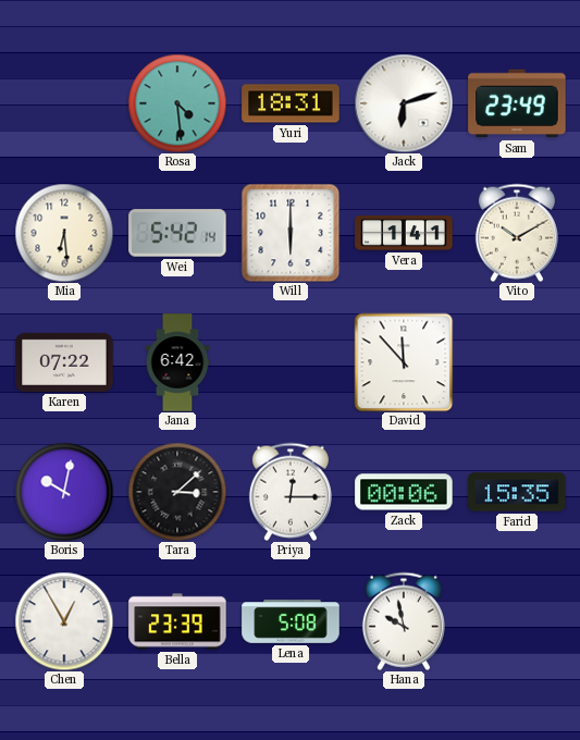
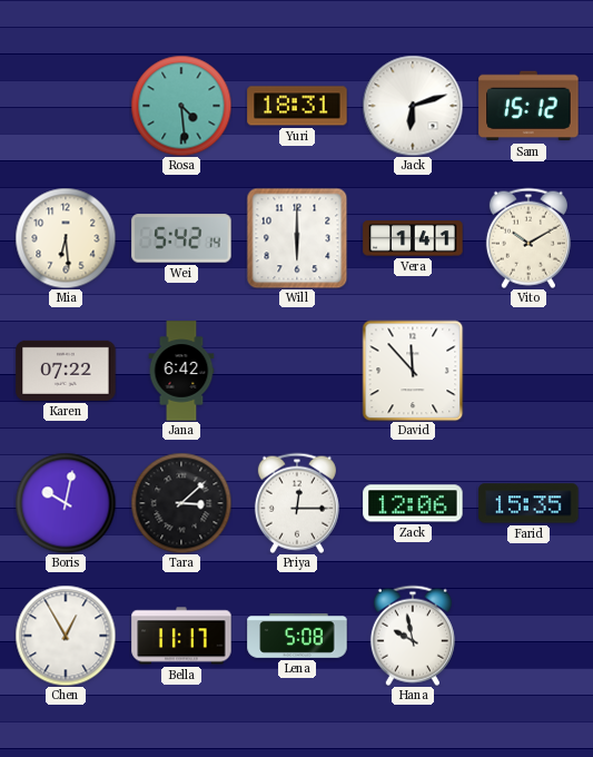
Sam: 23:49 -> 15:12
Zack: 00:06 -> 12:06
Bella: 23:39 -> 11:17
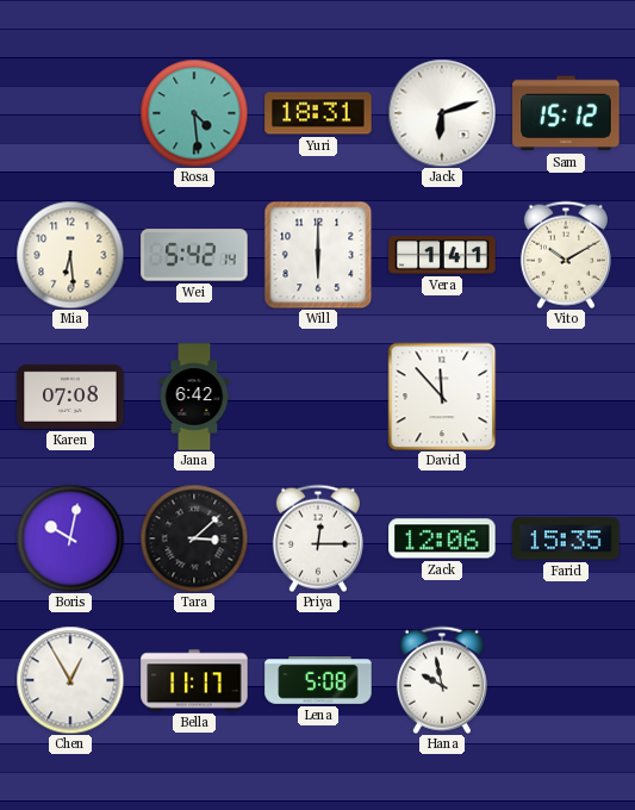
Karen: 07:22 -> 07:08
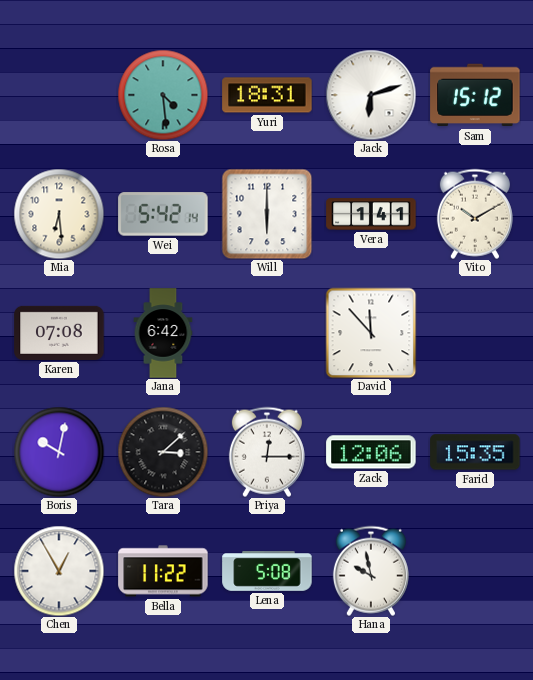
Bella: 11:17 -> 11:22
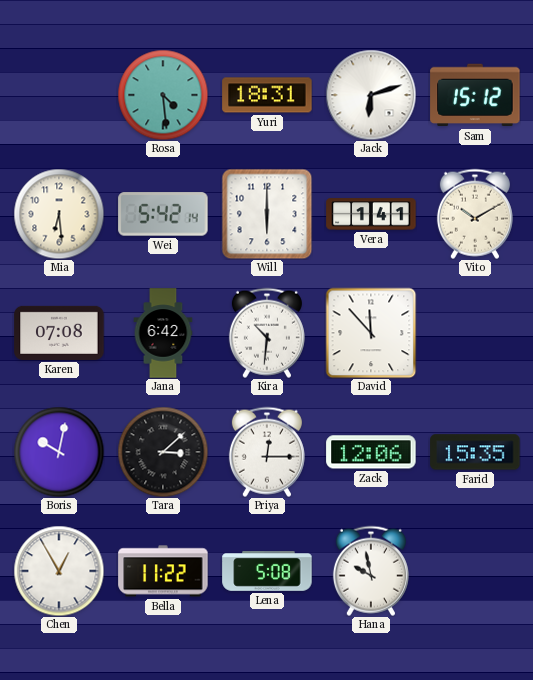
Kira: none -> 10:31
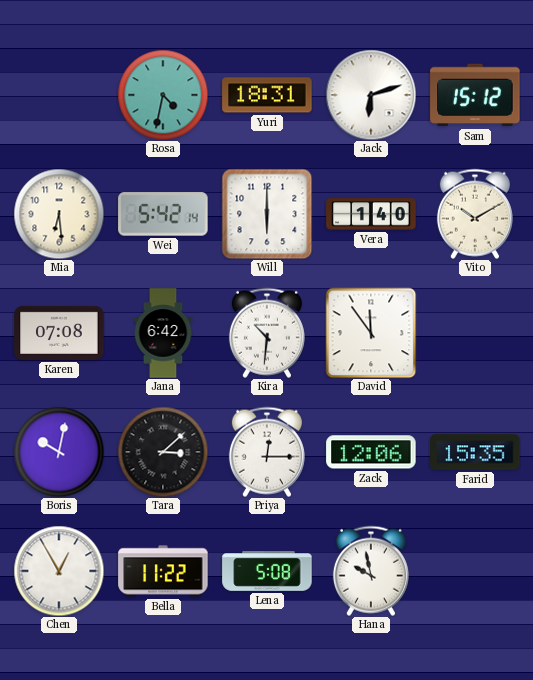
Rosa: 4:29 -> 4:32
Vera: 1:41 -> 1:40
David: 11:53 -> 11:54
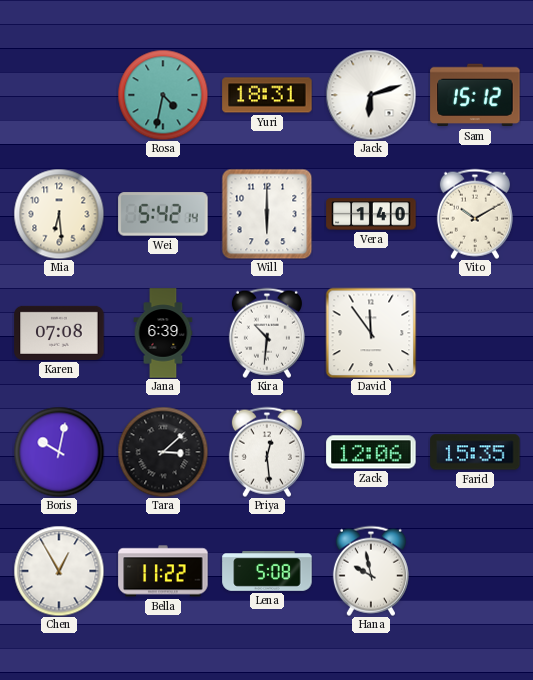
Jana: 6:42 -> 6:39
Priya: 12:15 -> 12:29
